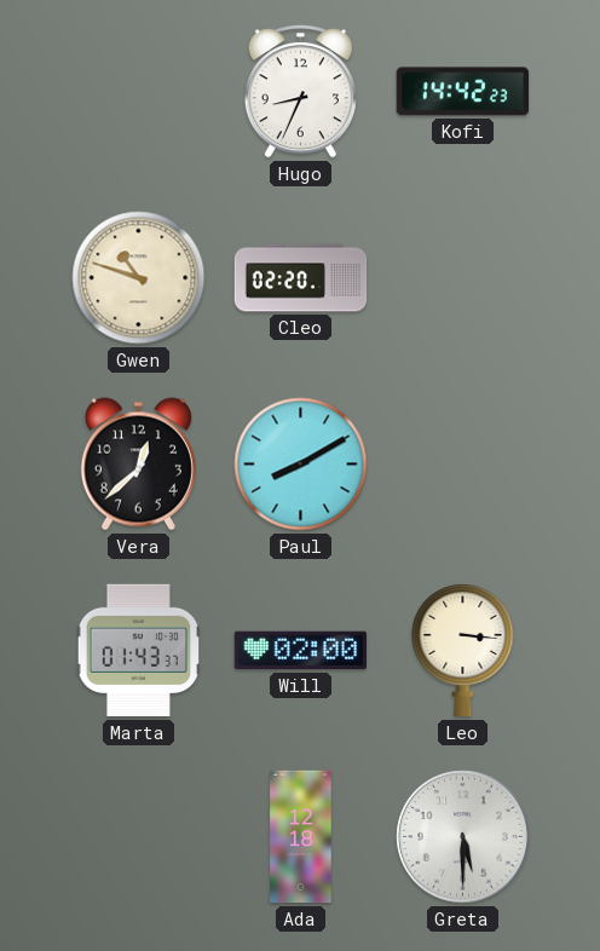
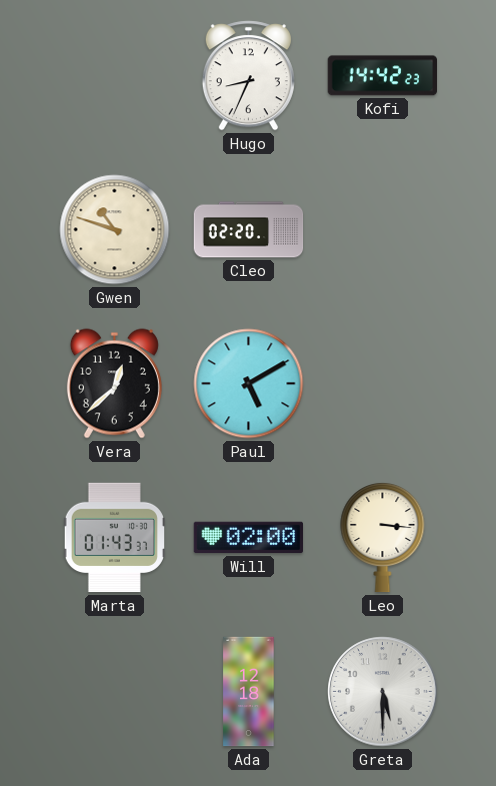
Paul: 8:10 -> 5:10
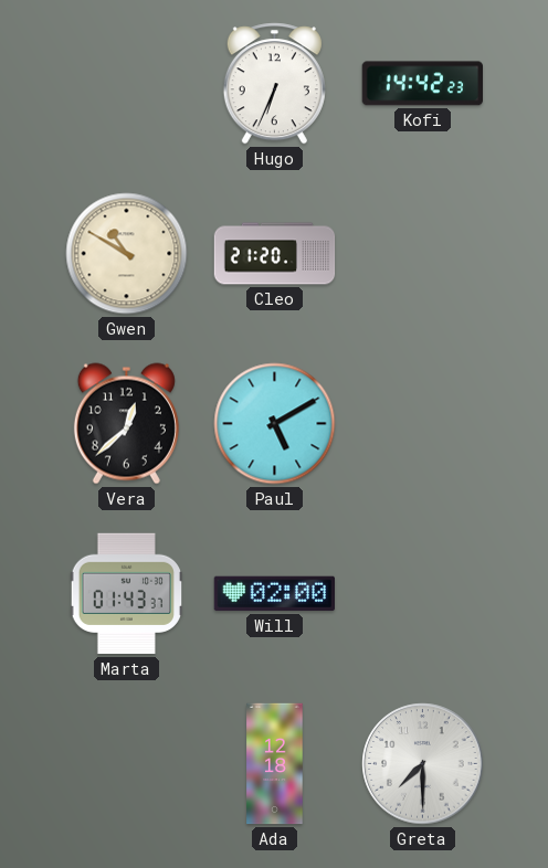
Hugo: 8:34 -> 6:34
Gwen: 10:48 -> 10:50
Cleo: 02:20 -> 21:20
Leo: 3:16 -> none
Greta: 5:30 -> 7:30
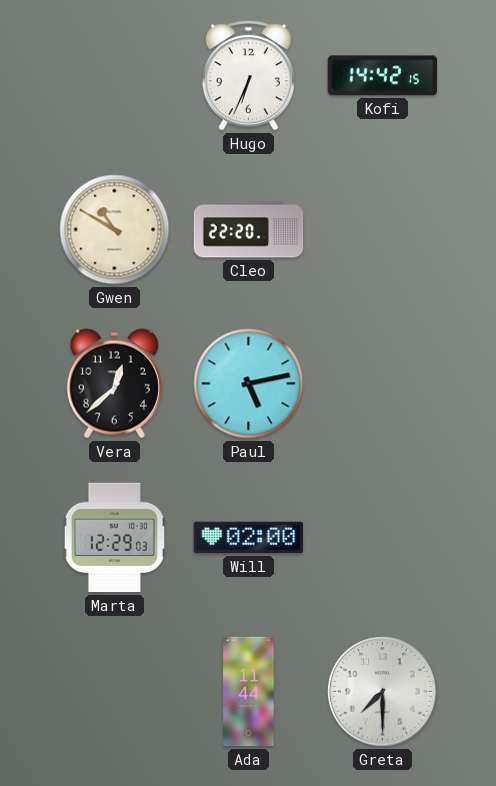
Kofi: 14:42:23 -> 14:42:15
Cleo: 21:20 -> 22:20
Paul: 5:10 -> 5:13
Marta: 01:43 -> 12:29
Ada: 12:18 -> 11:44
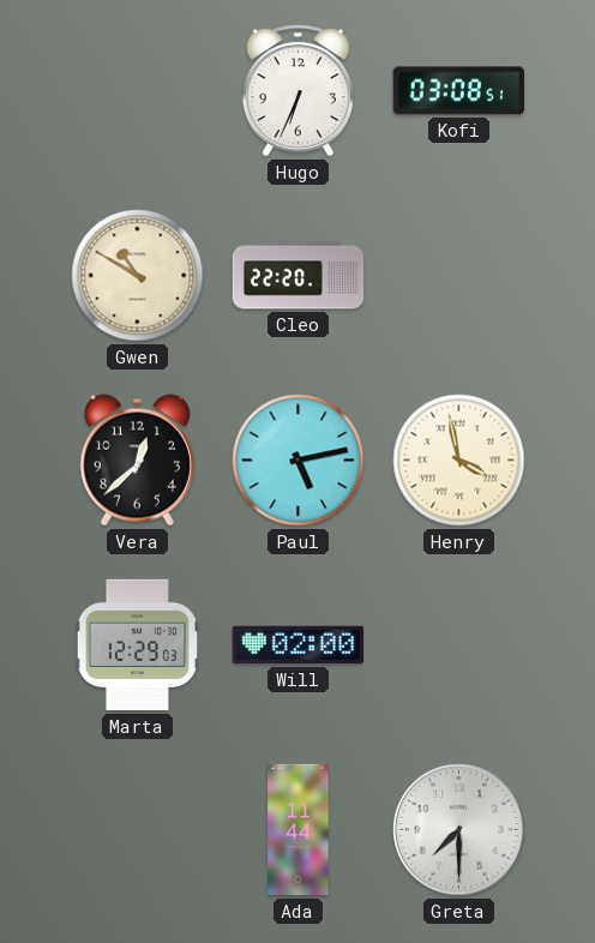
Kofi: 14:42 -> 03:08
Henry: none -> 3:58
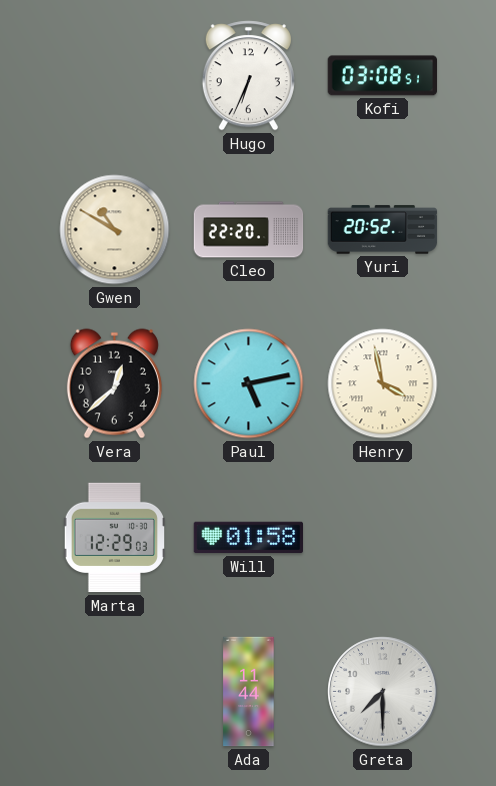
Yuri: none -> 20:52
Will: 02:00 -> 01:58
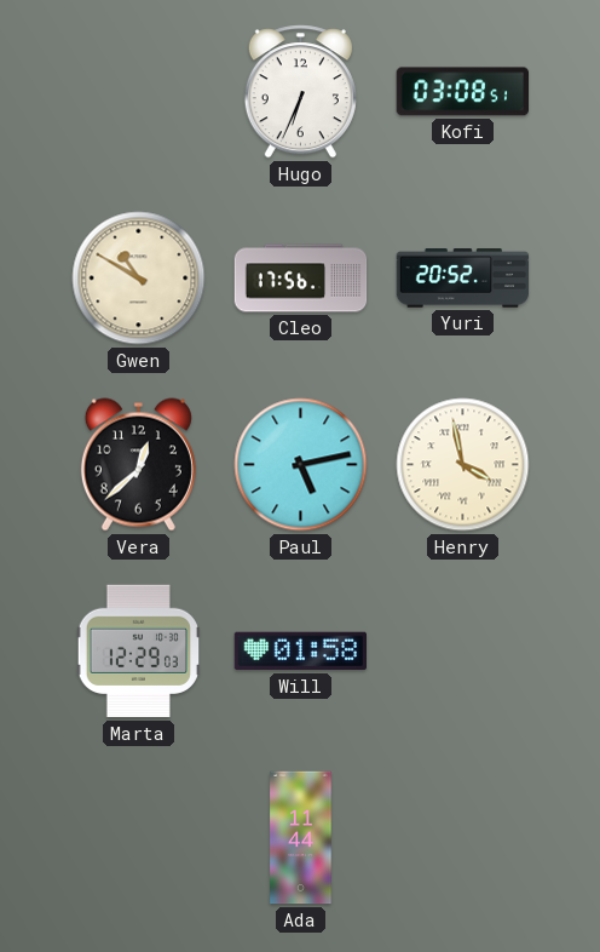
Cleo: 22:20 -> 17:56
Greta: 7:30 -> none
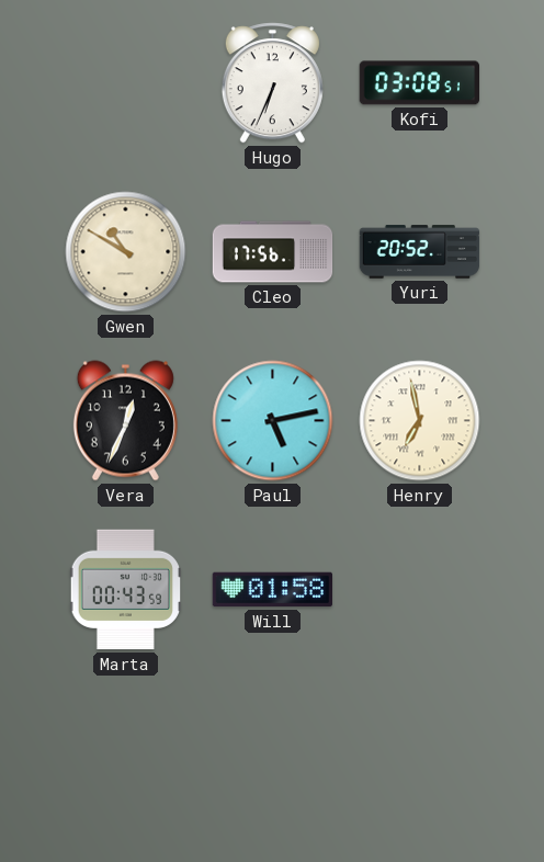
Vera: 12:38 -> 12:34
Henry: 3:58 -> 6:58
Marta: 12:29 -> 00:43
Ada: 11:44 -> none
